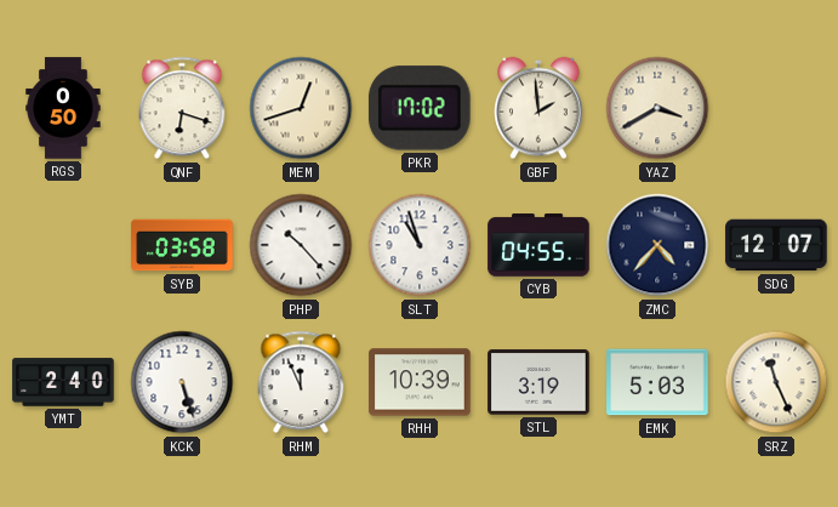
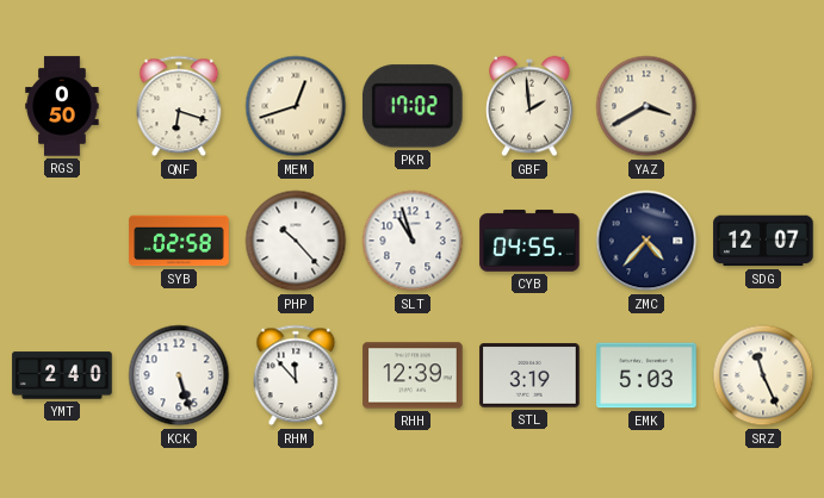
SYB: 03:58 -> 02:58
RHM: 11:56 -> 11:53
RHH: 10:39 -> 12:39
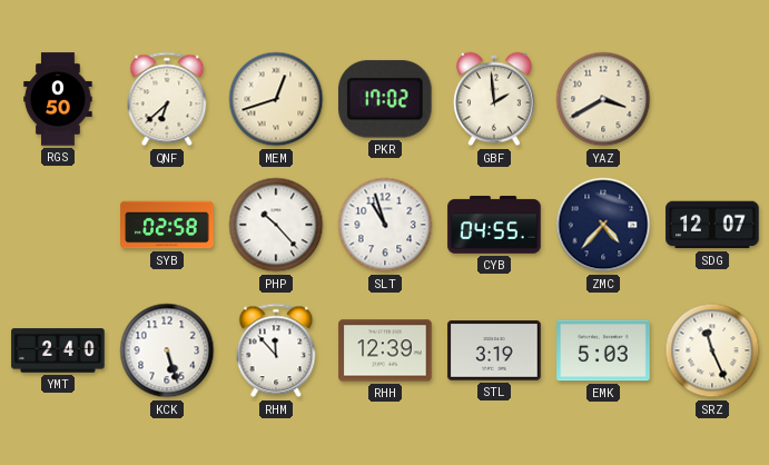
QNF: 6:18 -> 6:38
